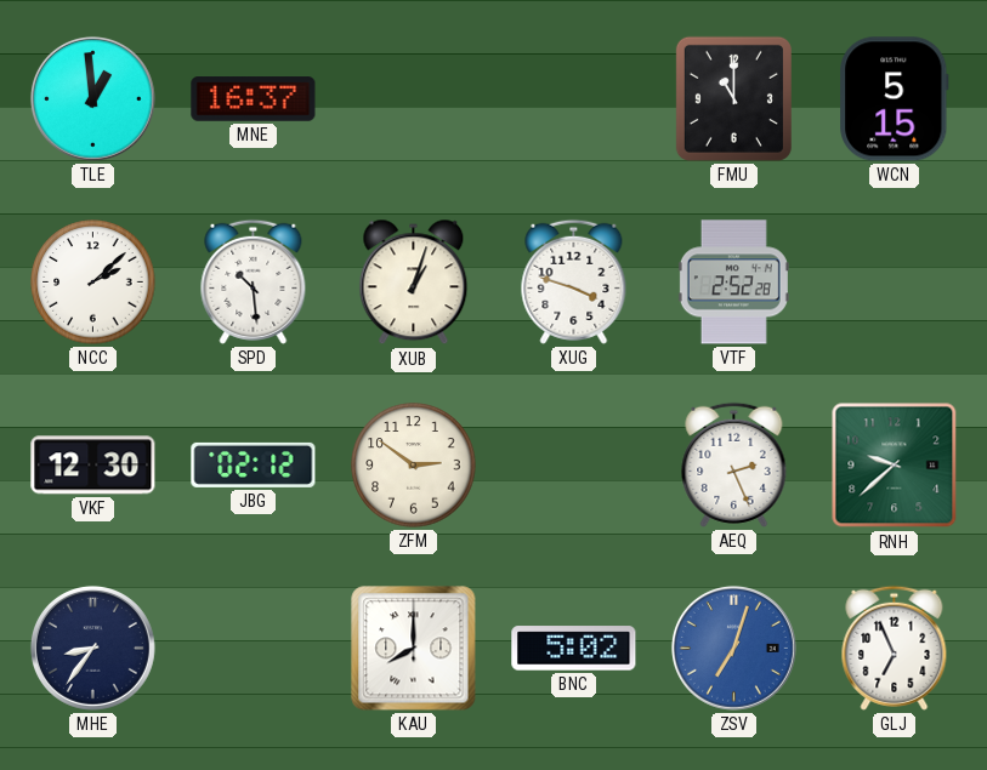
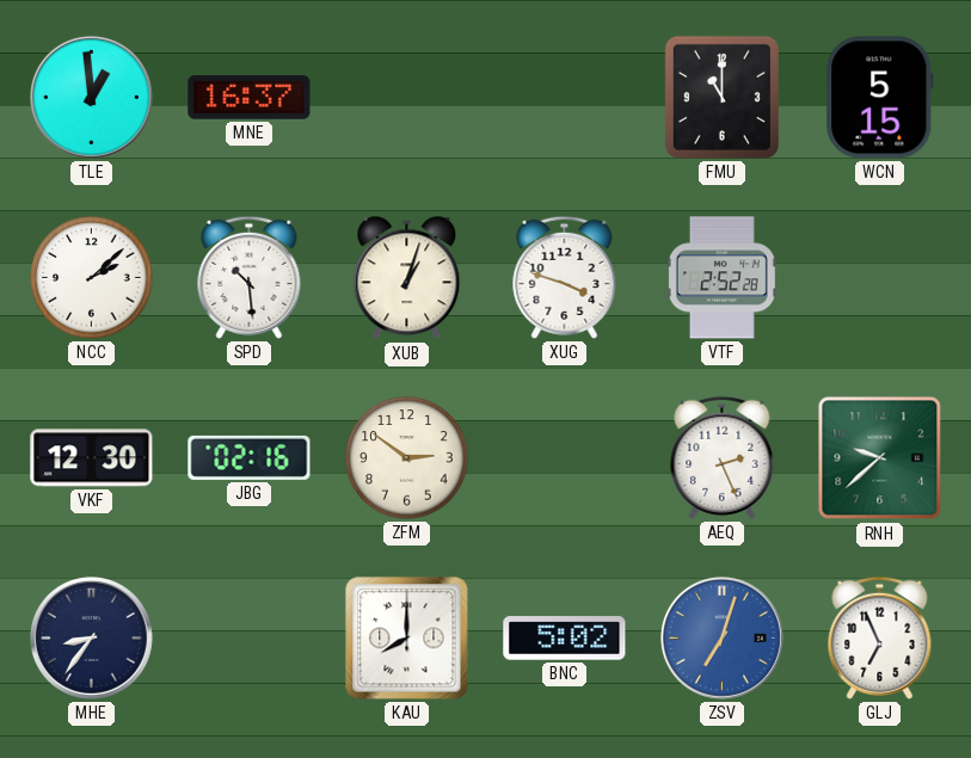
JBG: 02:12 -> 02:16
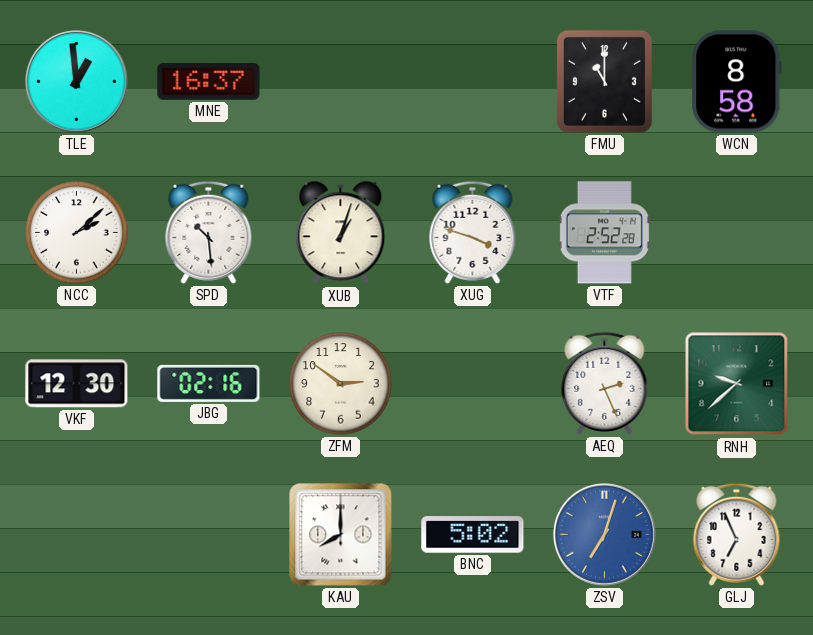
WCN: 5:15 -> 8:58
MHE: 8:36 -> none
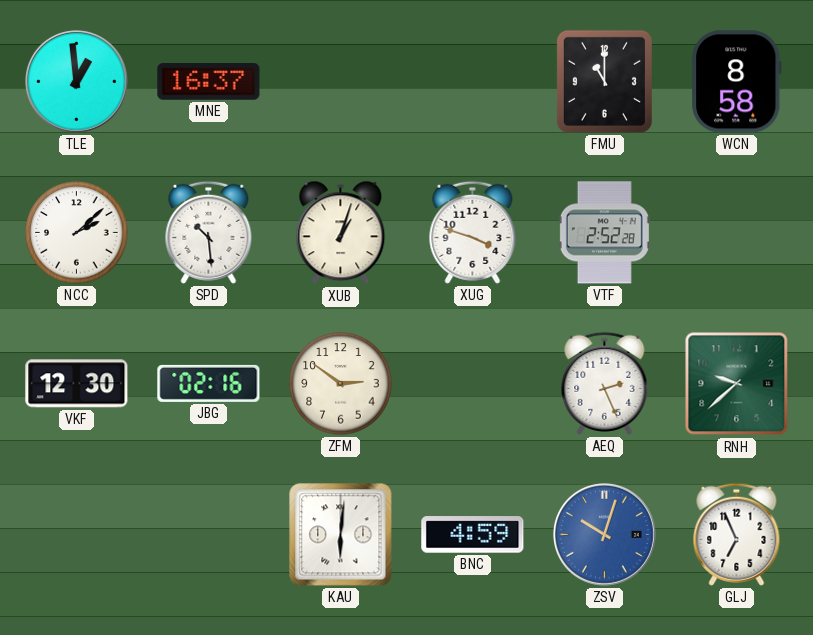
KAU: 8:00 -> 6:01
BNC: 5:02 -> 4:59
ZSV: 7:03 -> 10:03
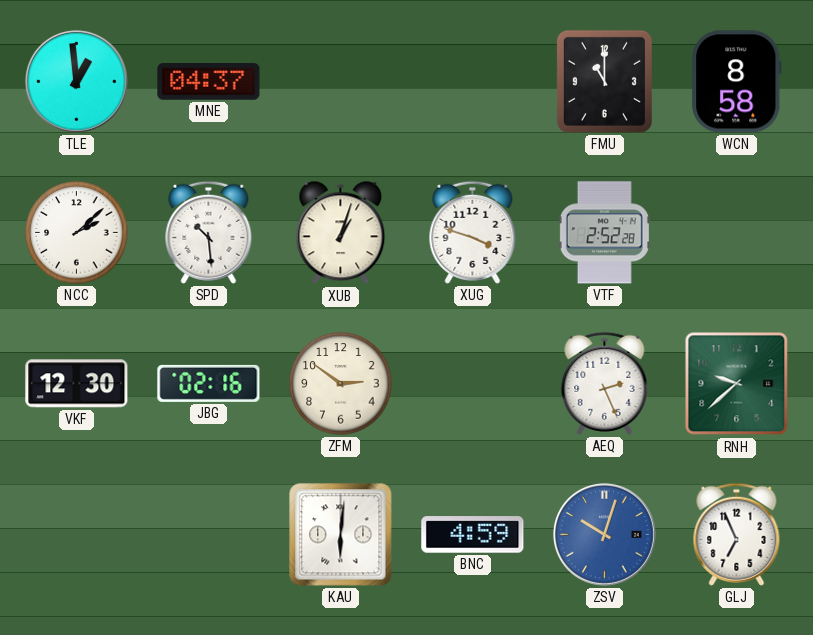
MNE: 16:37 -> 04:37
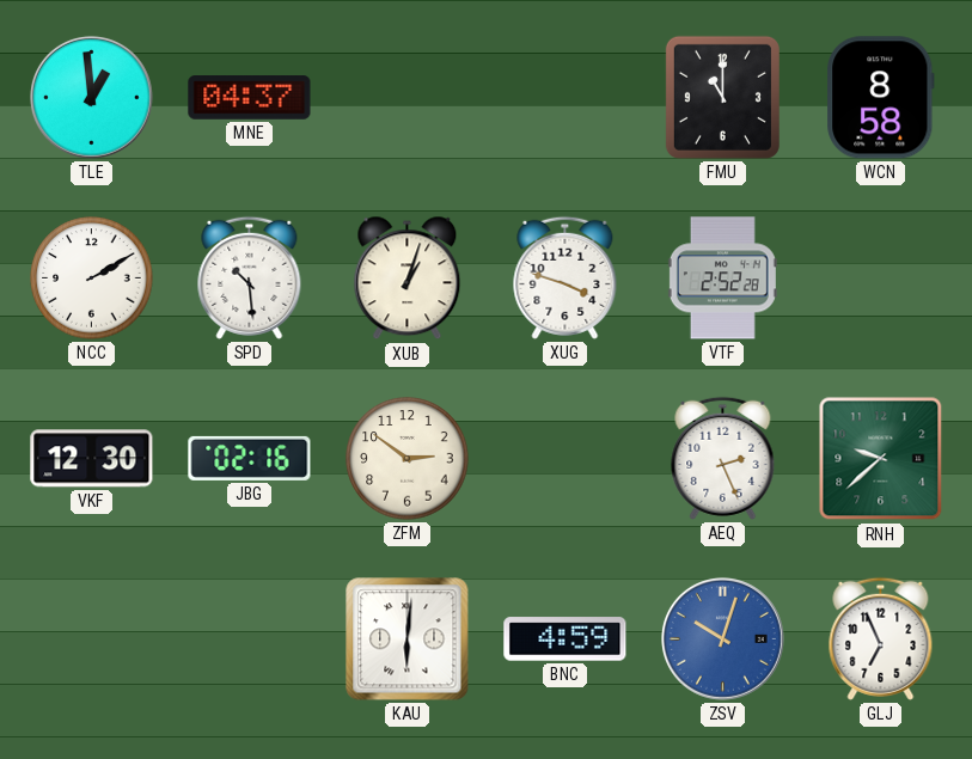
NCC: 2:08 -> 2:10
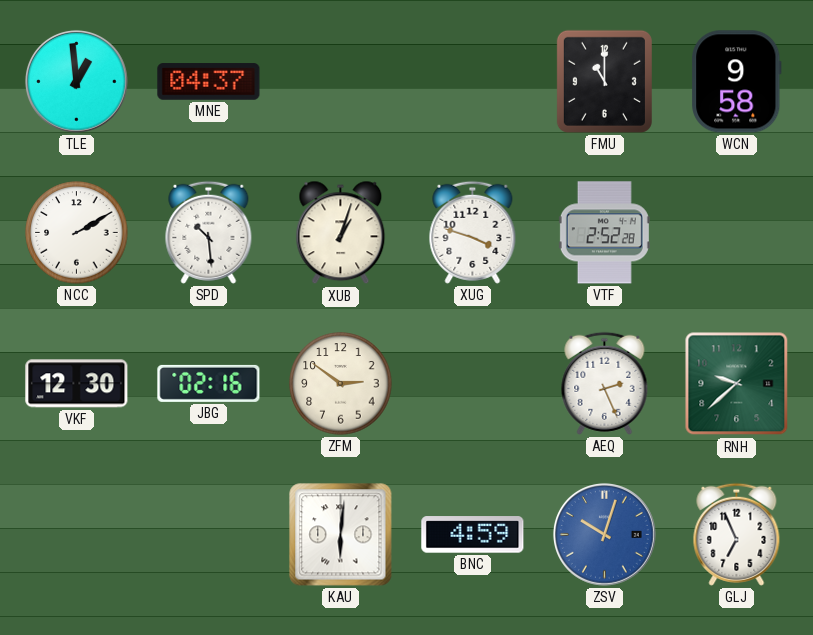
WCN: 8:58 -> 9:58
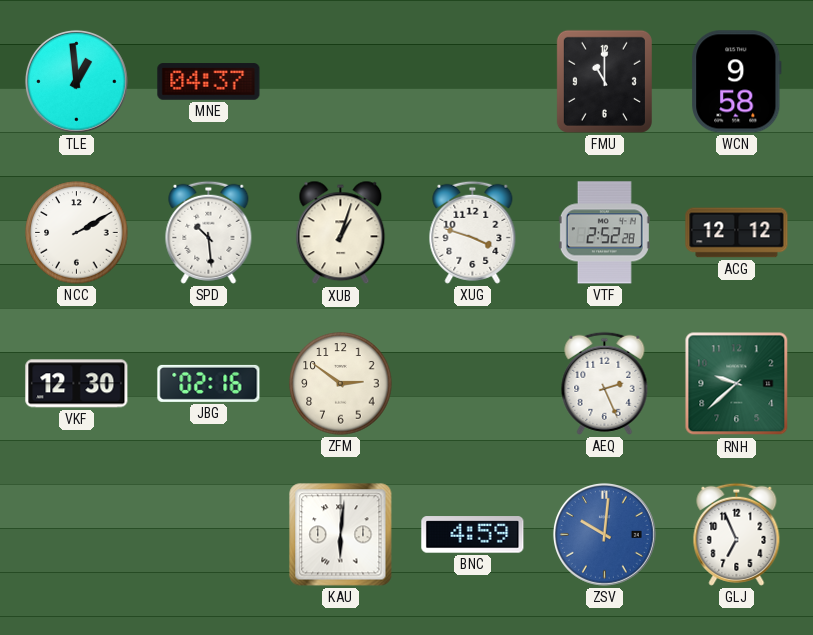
ACG: none -> 12:12
ZSV: 10:03 -> 10:01
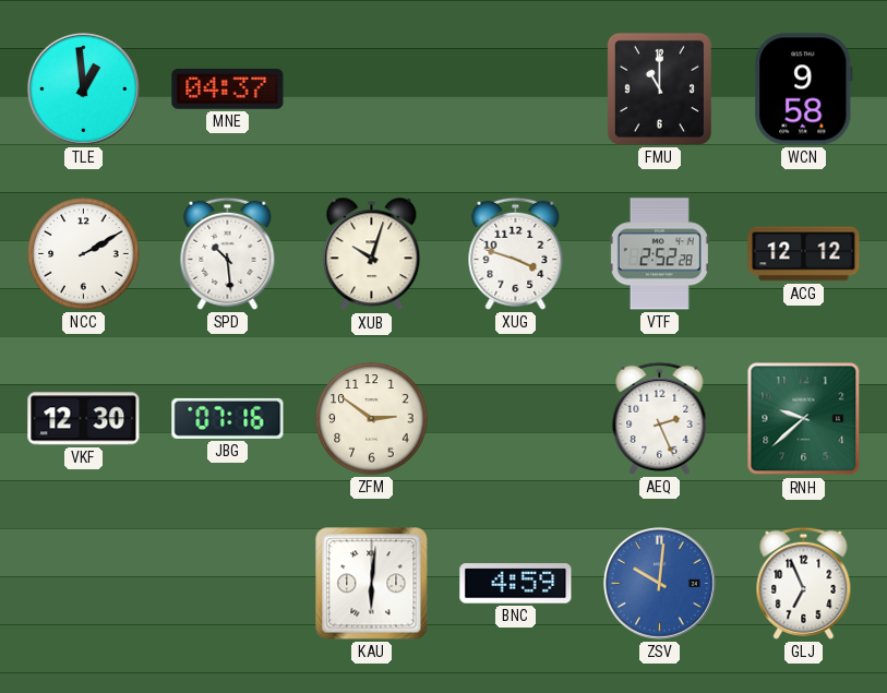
XUB: 1:03 -> 10:03
JBG: 02:16 -> 07:16
